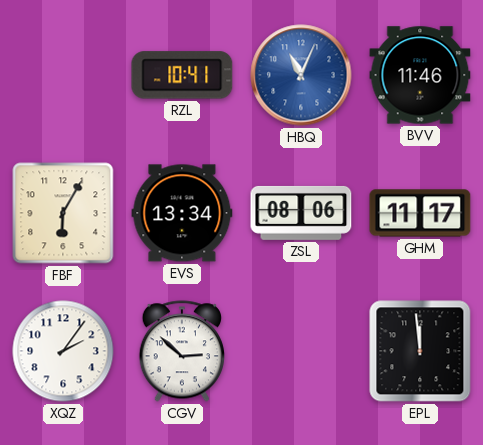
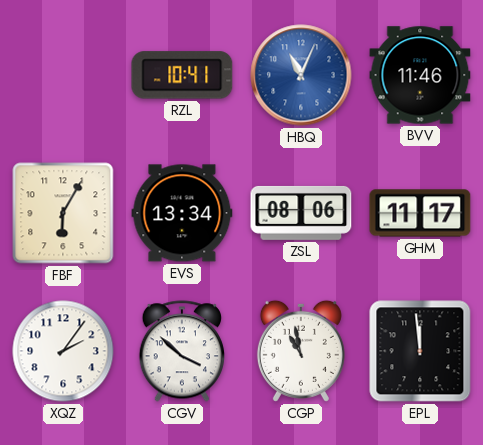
CGV: 2:52 -> 3:52
CGP: none -> 10:58
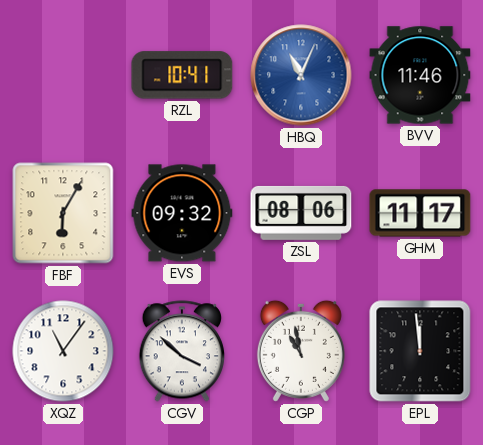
EVS: 13:34 -> 09:32
XQZ: 2:06 -> 11:06
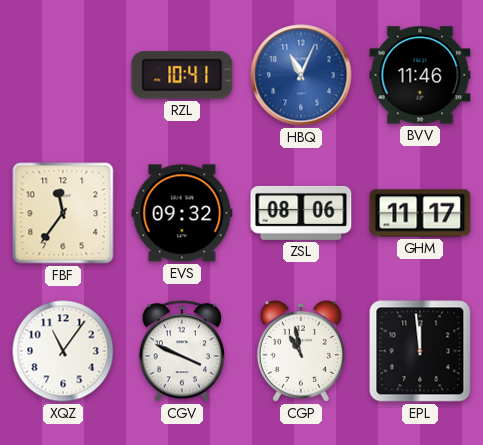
FBF: 6:05 -> 11:36
CGV: 3:52 -> 3:49
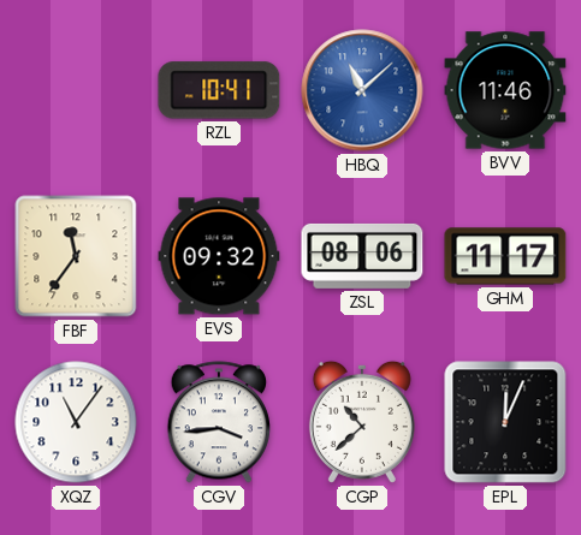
HBQ: 11:04 -> 11:08
CGV: 3:49 -> 3:44
CGP: 10:58 -> 10:38
EPL: 11:59 -> 12:04
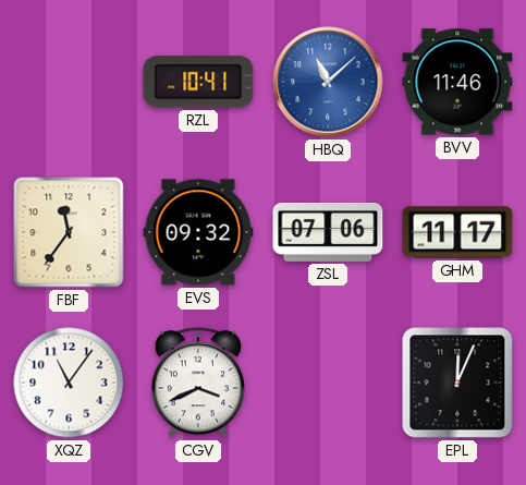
ZSL: 08:06 -> 07:06
CGV: 3:44 -> 3:41
CGP: 10:38 -> none
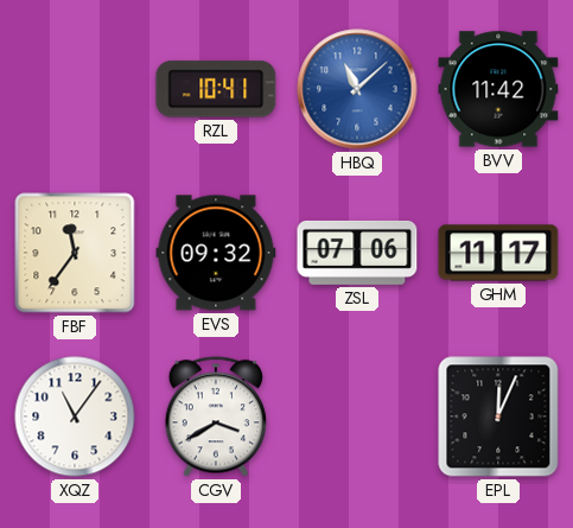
BVV: 11:46 -> 11:42
CGV: 3:41 -> 3:40
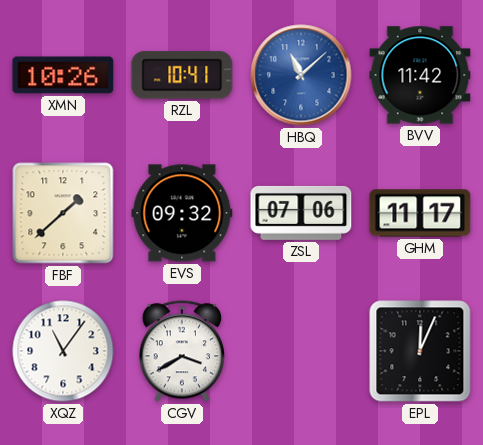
XMN: none -> 10:26
FBF: 11:36 -> 1:38
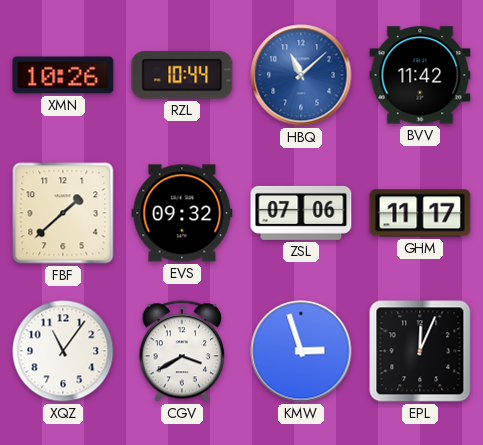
RZL: 10:41 -> 10:44
KMW: none -> 2:57
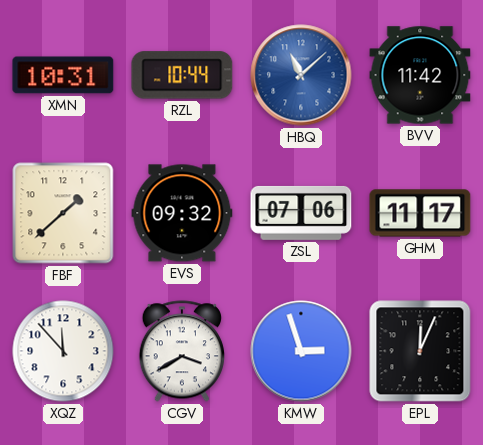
XMN: 10:26 -> 10:31
XQZ: 11:06 -> 11:53
